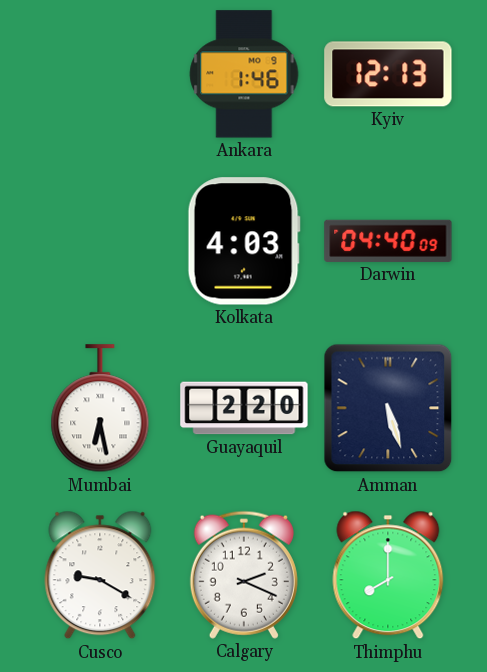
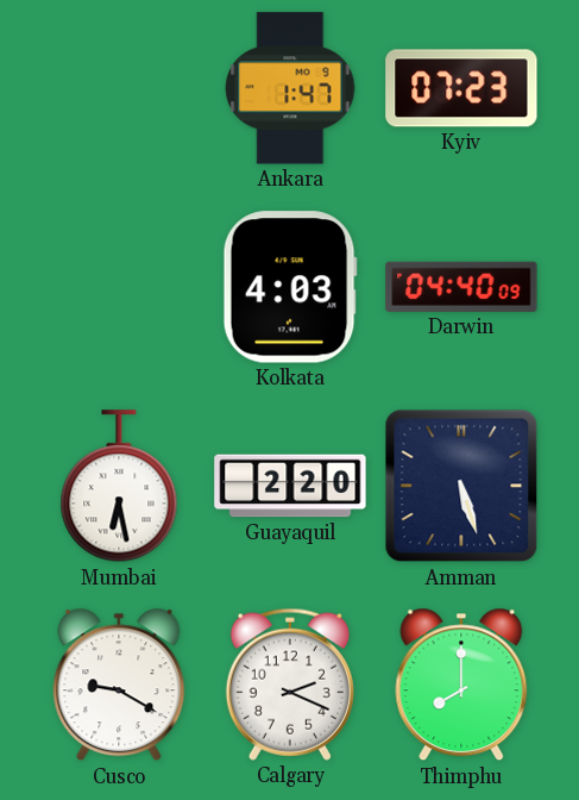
Ankara: 1:46 -> 1:47
Kyiv: 12:13 -> 07:23
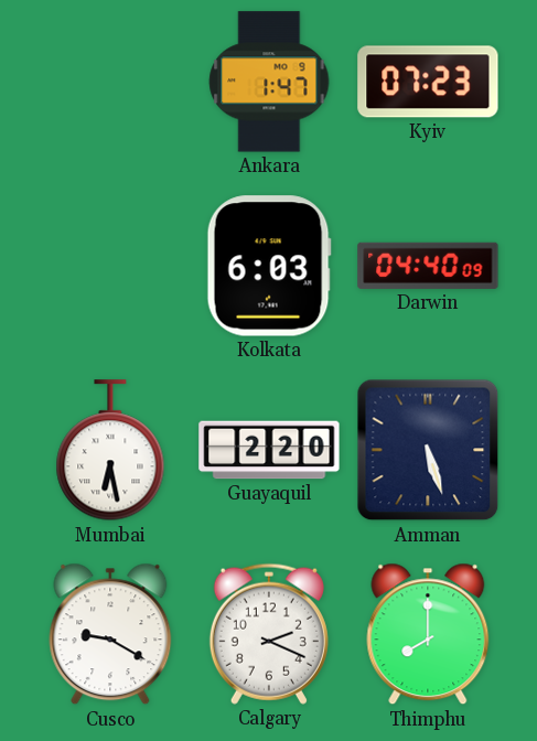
Kolkata: 4:03 -> 6:03
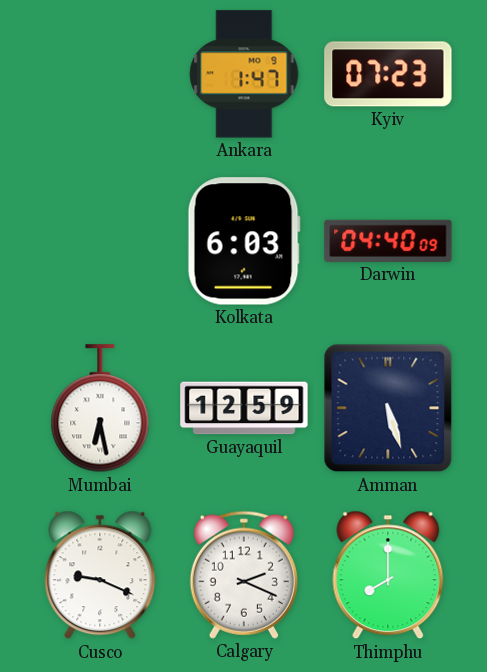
Guayaquil: 2:20 -> 12:59
Cusco: 9:20 -> 9:19
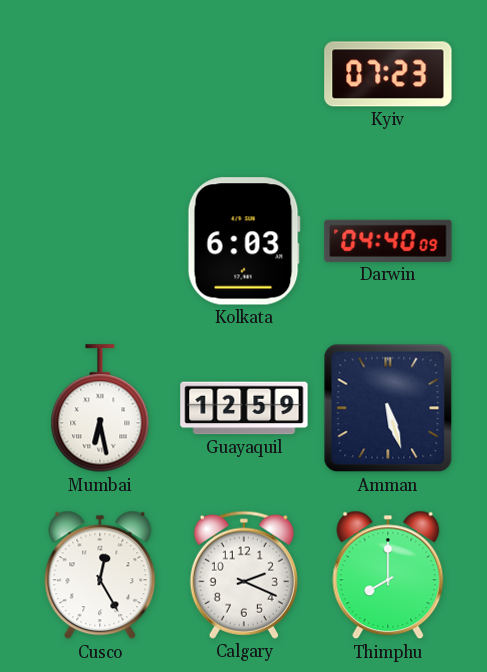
Ankara: 1:47 -> none
Cusco: 9:19 -> 12:25
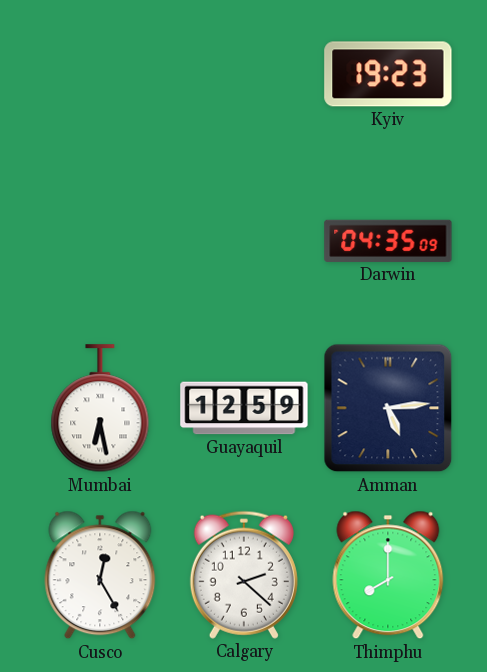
Kyiv: 07:23 -> 19:23
Kolkata: 6:03 -> none
Darwin: 04:40 -> 04:35
Amman: 5:27 -> 5:14
Calgary: 2:19 -> 2:22
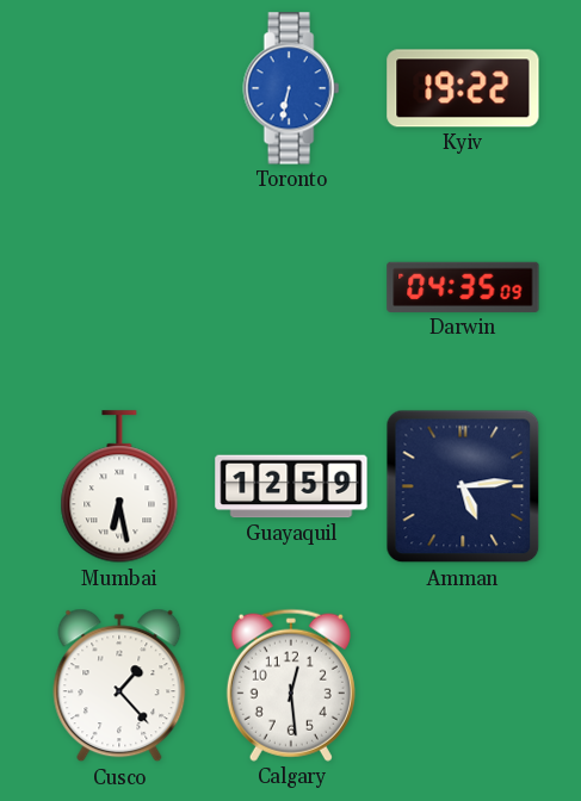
Toronto: none -> 6:32
Kyiv: 19:23 -> 19:22
Cusco: 12:25 -> 1:23
Calgary: 2:22 -> 12:29
Thimphu: 8:00 -> none
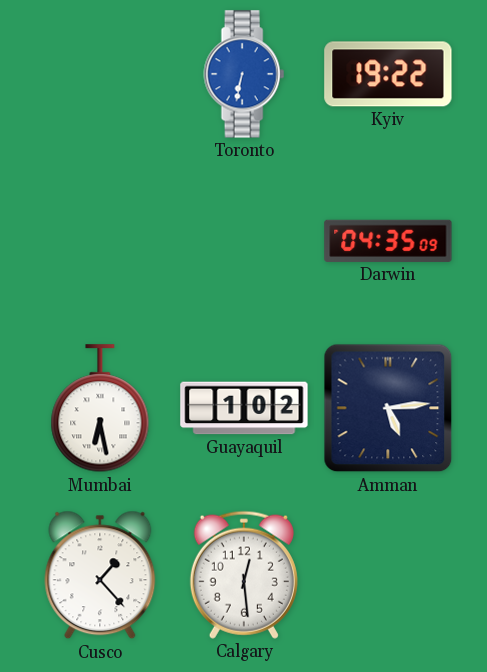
Guayaquil: 12:59 -> 1:02
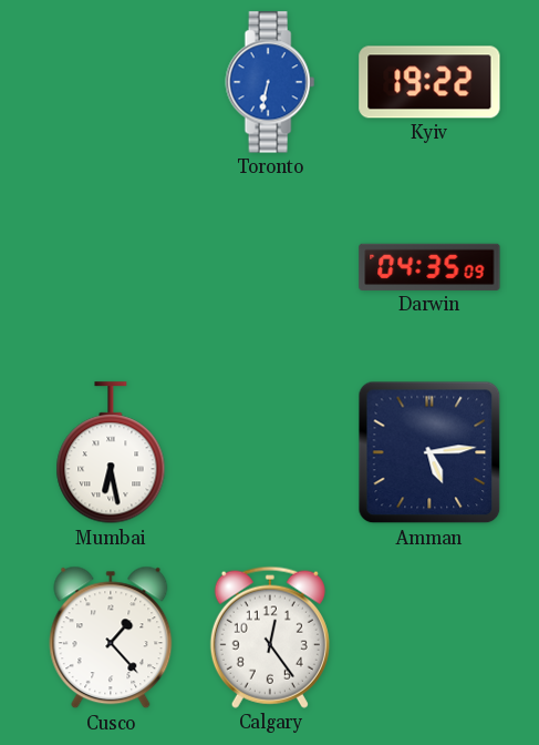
Guayaquil: 1:02 -> none
Calgary: 12:29 -> 12:24
